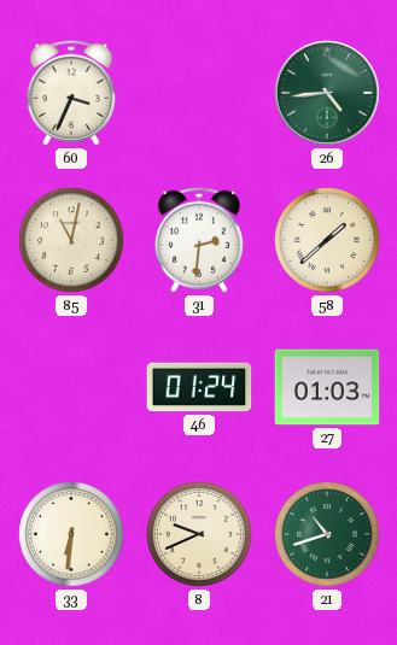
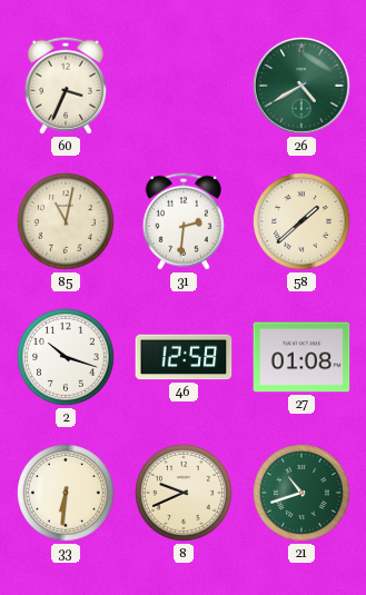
26: 4:44 -> 4:40
2: none -> 10:18
46: 01:24 -> 12:58
27: 01:03 -> 01:08
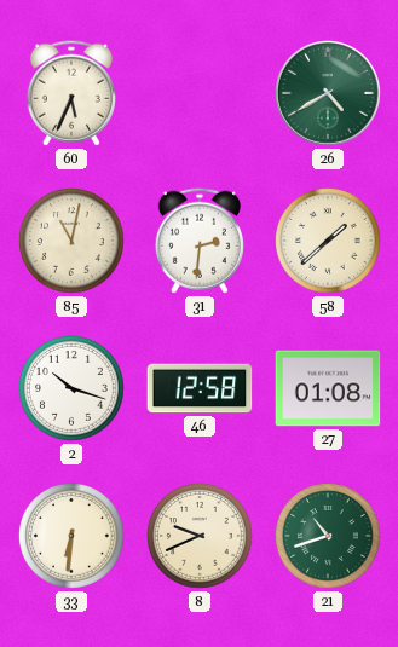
60: 3:34 -> 5:34
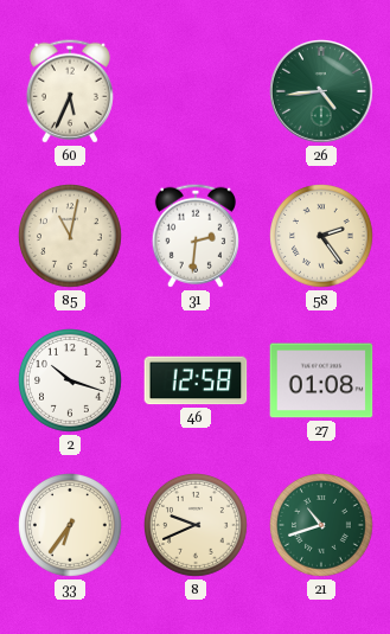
26: 4:40 -> 4:44
58: 1:38 -> 2:24
33: 6:31 -> 6:36
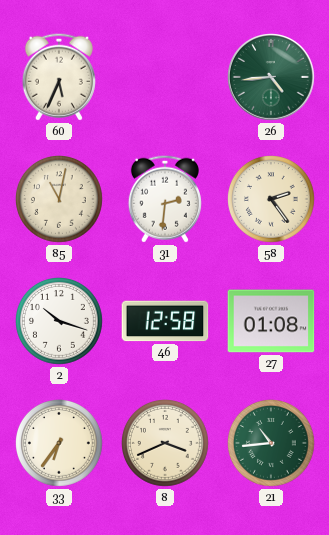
8: 9:41 -> 3:41
21: 10:42 -> 10:44
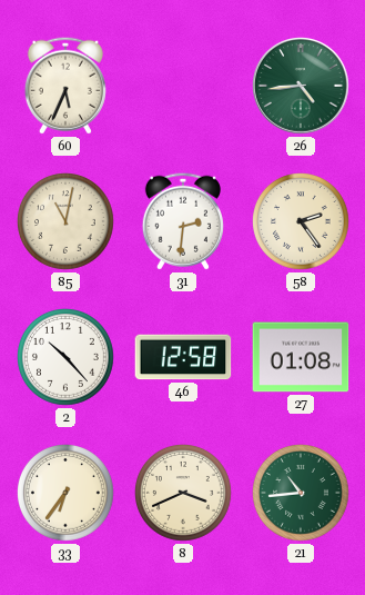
2: 10:18 -> 10:23
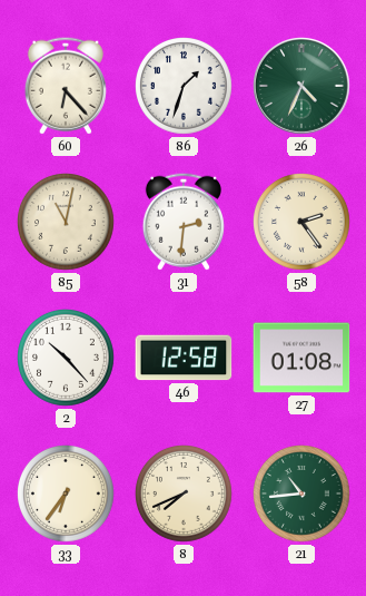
60: 5:34 -> 6:23
86: none -> 1:33
26: 4:44 -> 4:34
8: 3:41 -> 7:41
